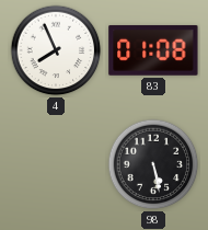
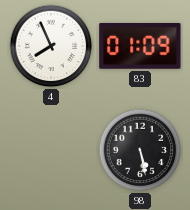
83: 01:08 -> 01:09
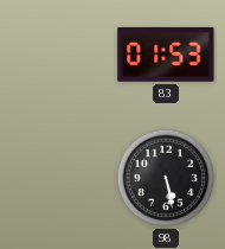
4: 7:56 -> none
83: 01:09 -> 01:53
